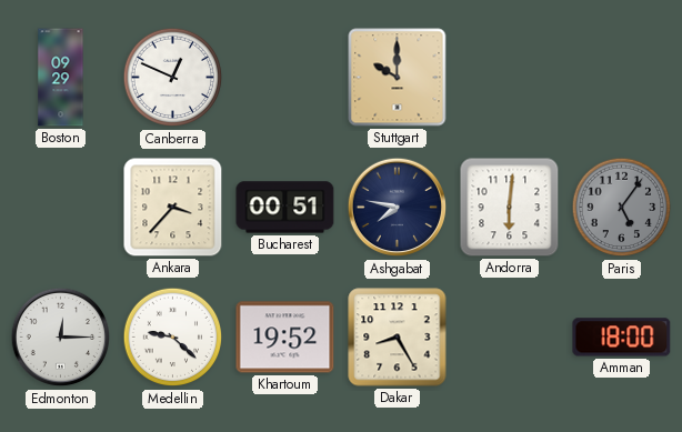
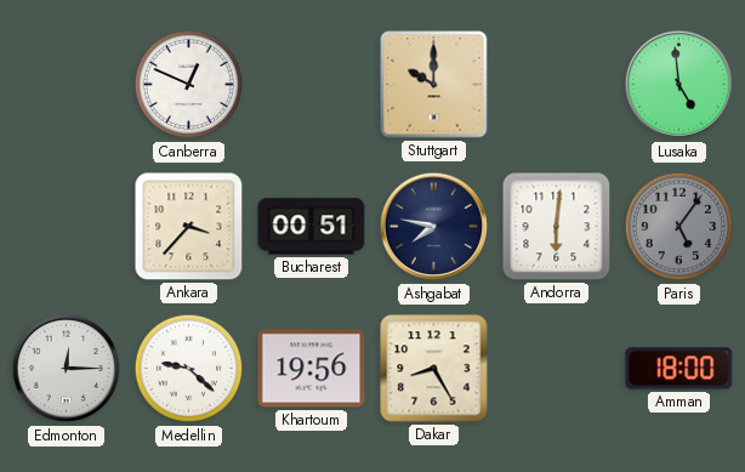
Boston: 09:29 -> none
Lusaka: none -> 4:59
Khartoum: 19:52 -> 19:56
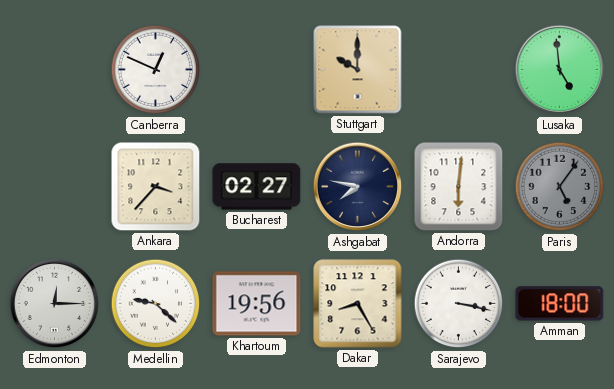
Bucharest: 00:51 -> 02:27
Sarajevo: none -> 3:17
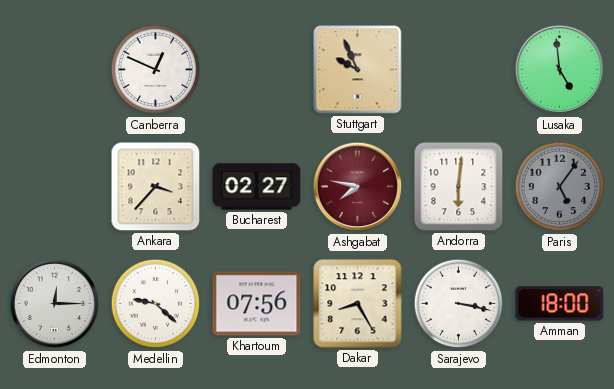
Stuttgart: 10:00 -> 9:56
Ashgabat dial: navy -> burgundy
Khartoum: 19:56 -> 07:56
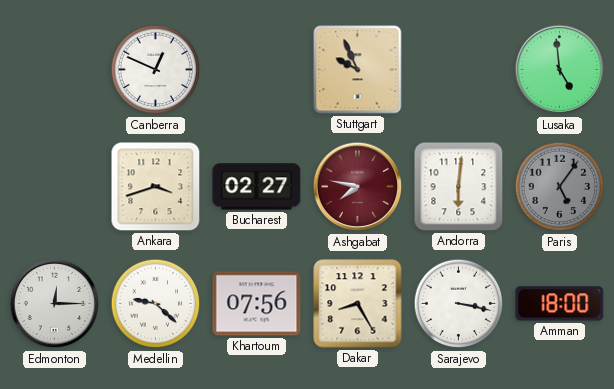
Ankara: 3:37 -> 3:42
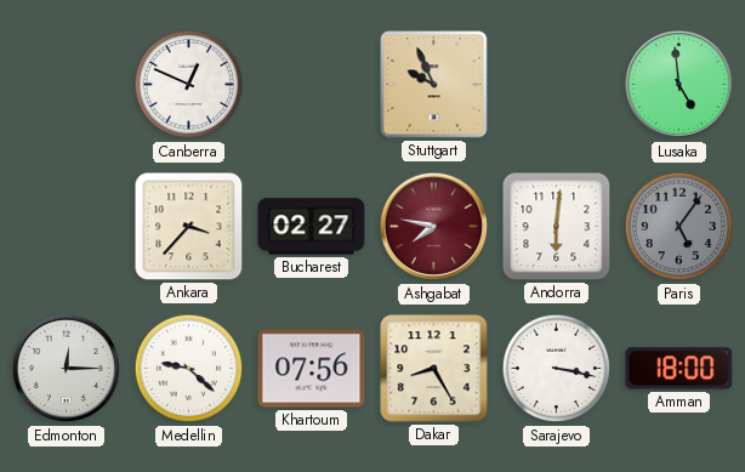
Ankara: 3:42 -> 3:37
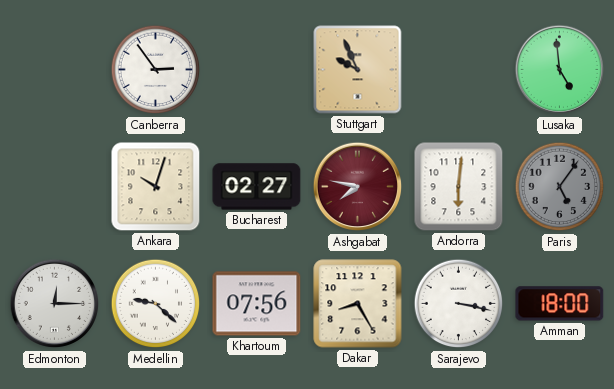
Canberra: 12:49 -> 2:54
Ankara: 3:37 -> 10:03
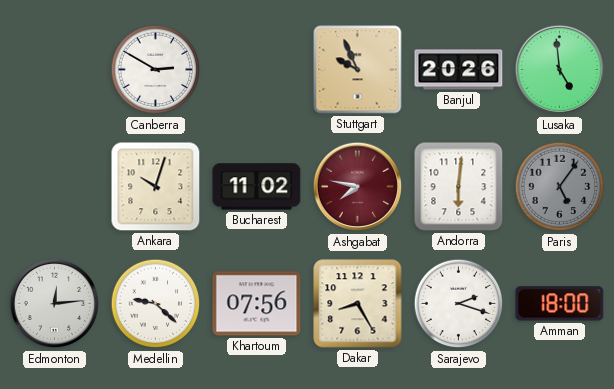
Canberra: 2:54 -> 2:50
Banjul: none -> 20:26
Bucharest: 02:27 -> 11:02
Edmonton: 12:15 -> 12:14
Sarajevo: 3:17 -> 2:18
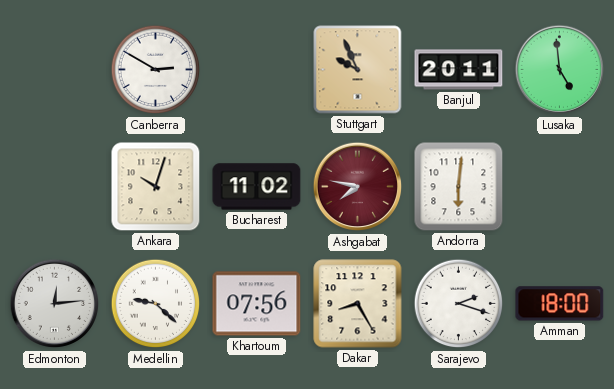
Banjul: 20:26 -> 20:11
Paris: 5:06 -> none
